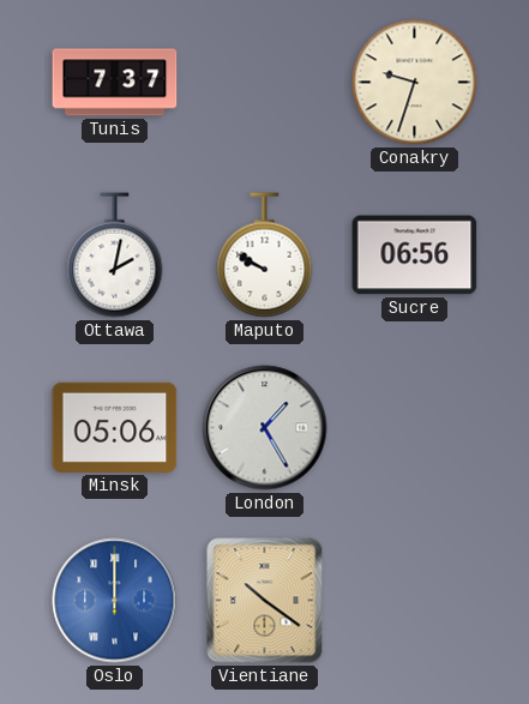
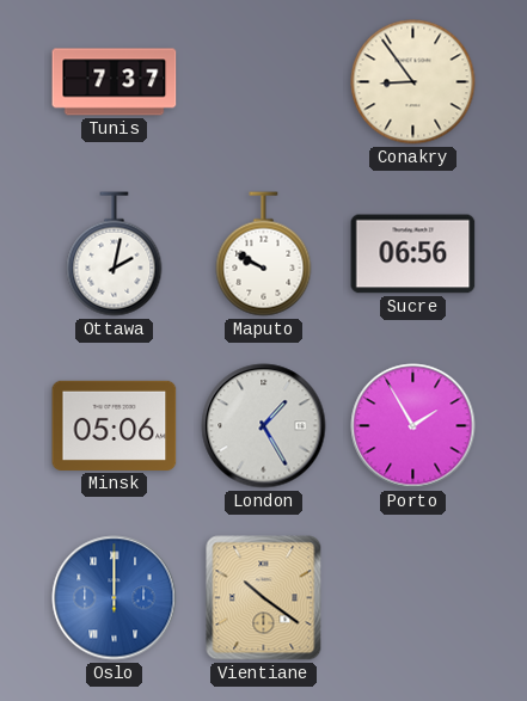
Conakry: 9:33 -> 8:54
Porto: none -> 1:55
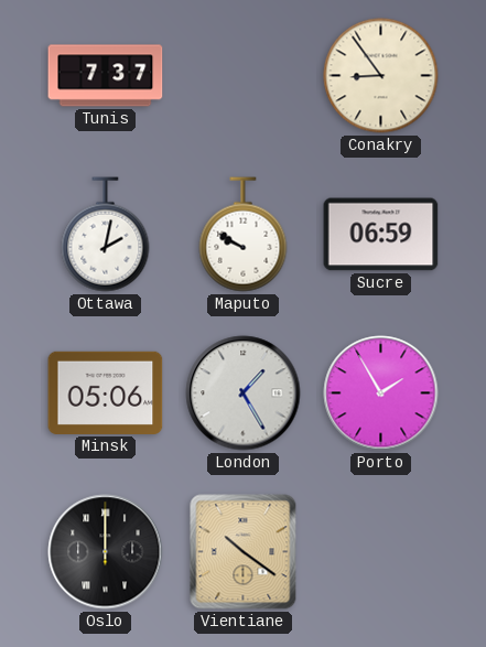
Sucre: 06:56 -> 06:59
Oslo dial: blue -> black
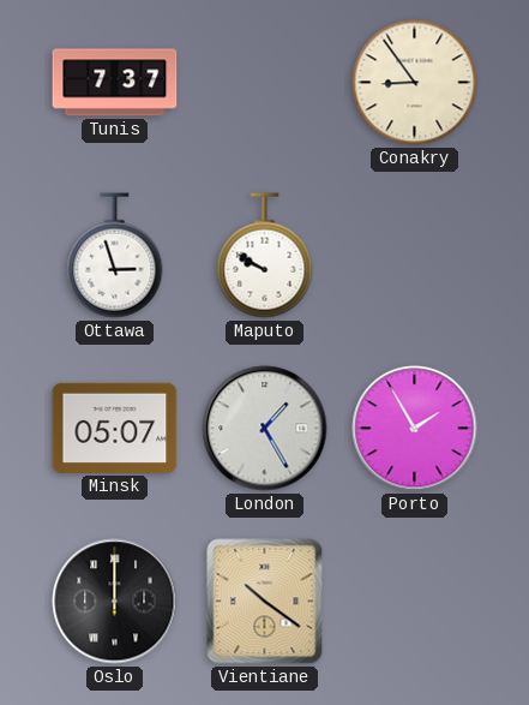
Ottawa: 2:02 -> 2:57
Sucre: 06:59 -> none
Minsk: 05:06 -> 05:07
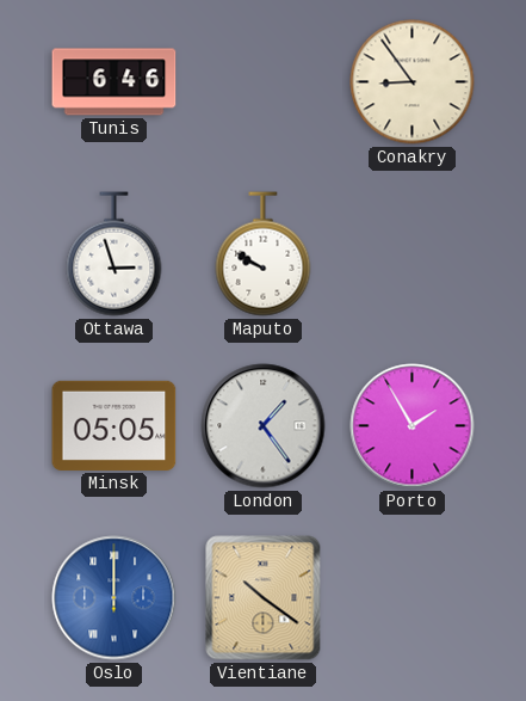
Tunis: 7:37 -> 6:46
Minsk: 05:07 -> 05:05
London: 1:25 -> 1:24
Oslo dial: black -> blue
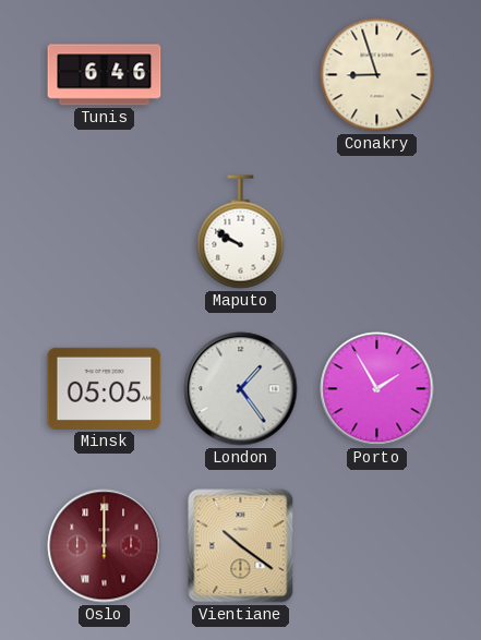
Conakry: 8:54 -> 8:57
Ottawa: 2:57 -> none
Oslo dial: blue -> burgundy
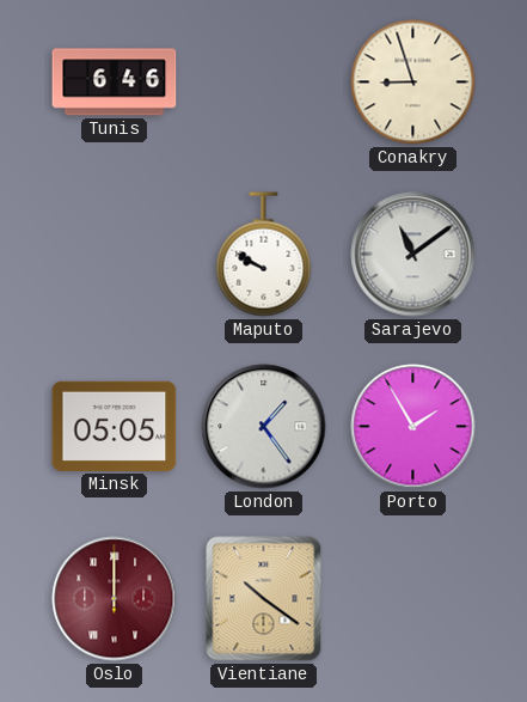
Sarajevo: none -> 11:09
